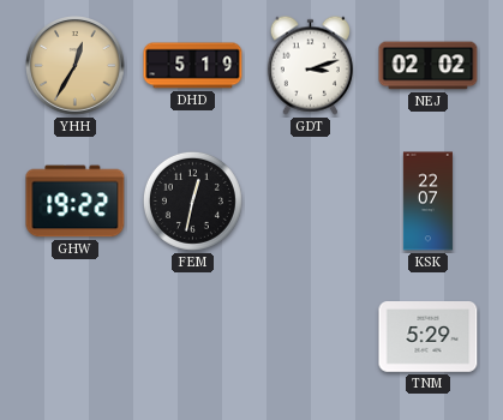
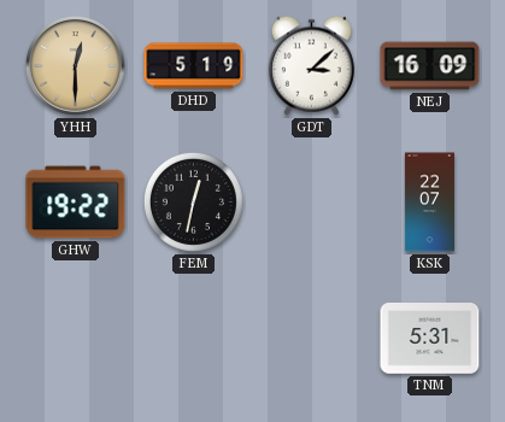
YHH: 12:35 -> 12:30
GDT: 3:12 -> 3:08
NEJ: 02:02 -> 16:09
TNM: 5:29 -> 5:31
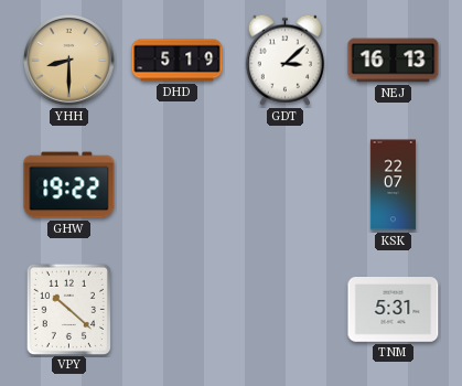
YHH: 12:30 -> 8:30
NEJ: 16:09 -> 16:13
FEM: 12:32 -> none
VPY: none -> 10:22
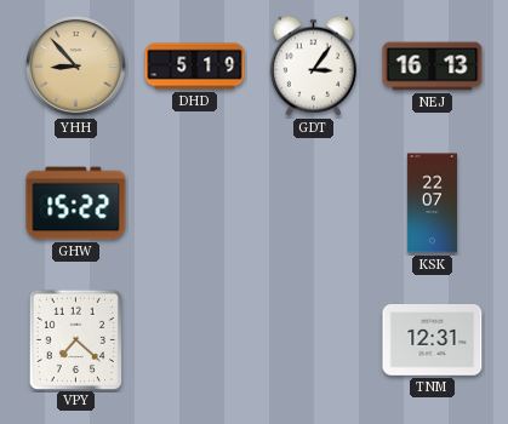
YHH: 8:30 -> 8:53
GDT: 3:08 -> 3:06
GHW: 19:22 -> 15:22
VPY: 10:22 -> 7:22
TNM: 5:31 -> 12:31
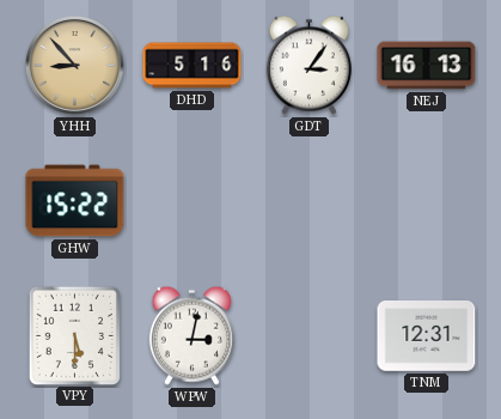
DHD: 5:19 -> 5:16
KSK: 22:07 -> none
VPY: 7:22 -> 5:30
WPW: none -> 3:02
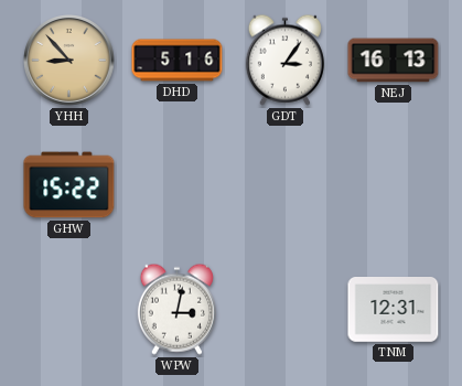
VPY: 5:30 -> none
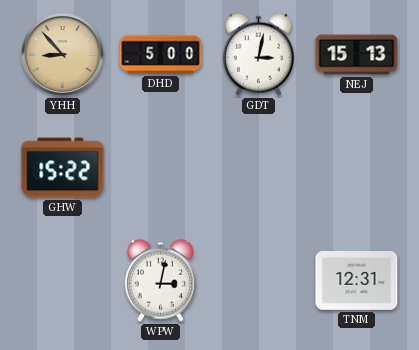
DHD: 5:16 -> 5:00
GDT: 3:06 -> 3:02
NEJ: 16:13 -> 15:13
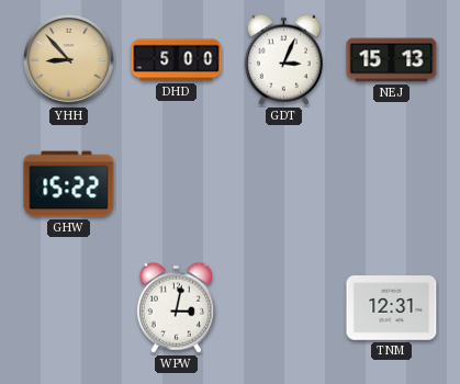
GDT: 3:02 -> 3:04
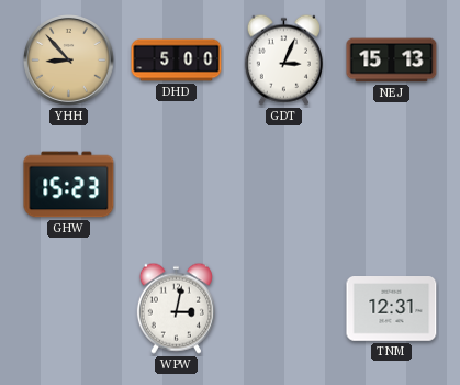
GHW: 15:22 -> 15:23
